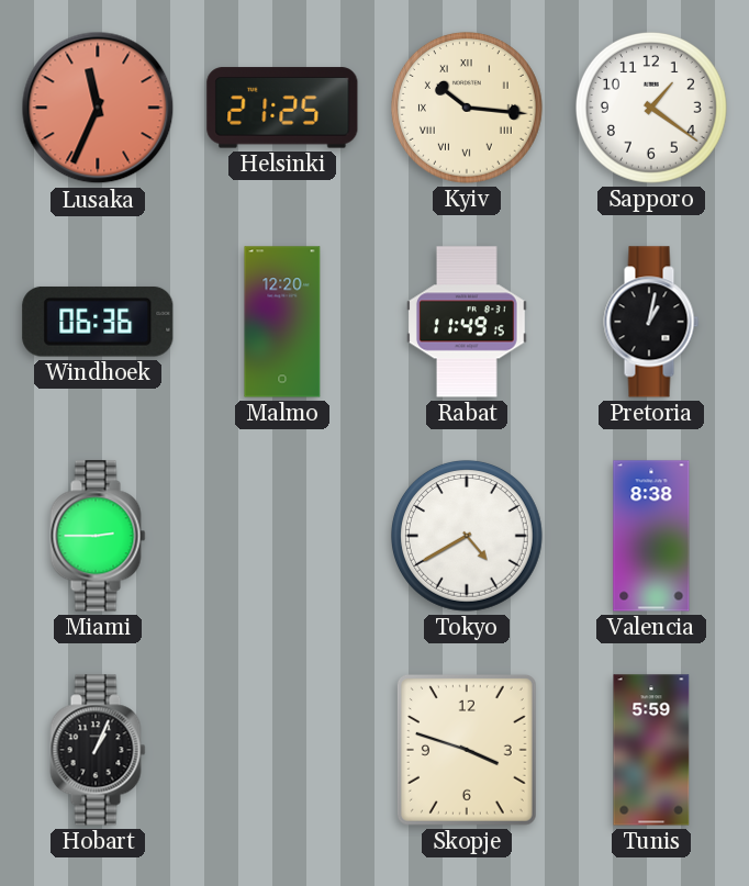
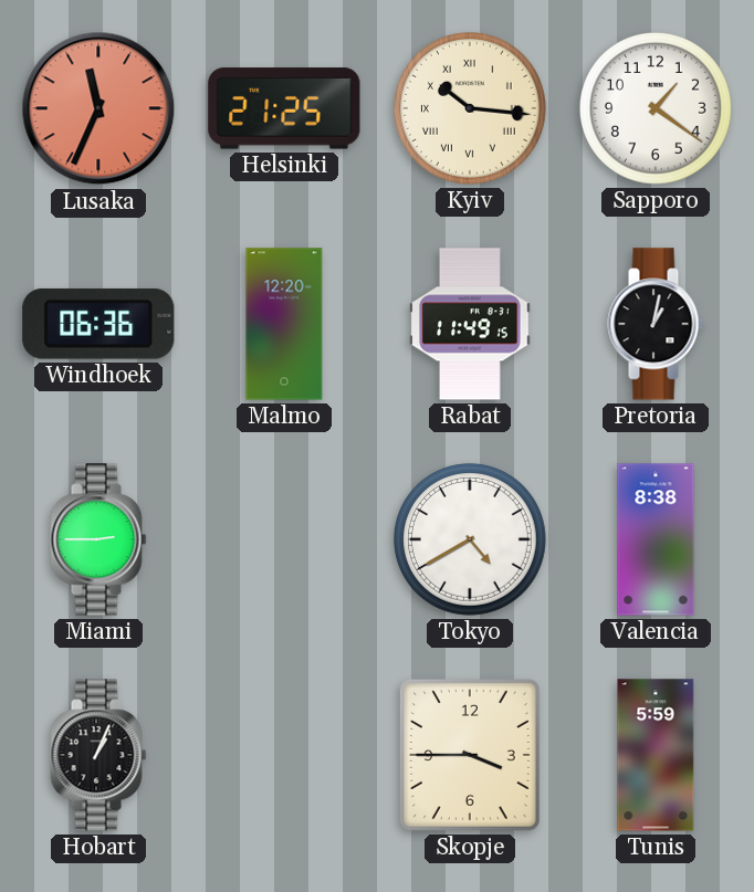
Skopje: 3:48 -> 3:45
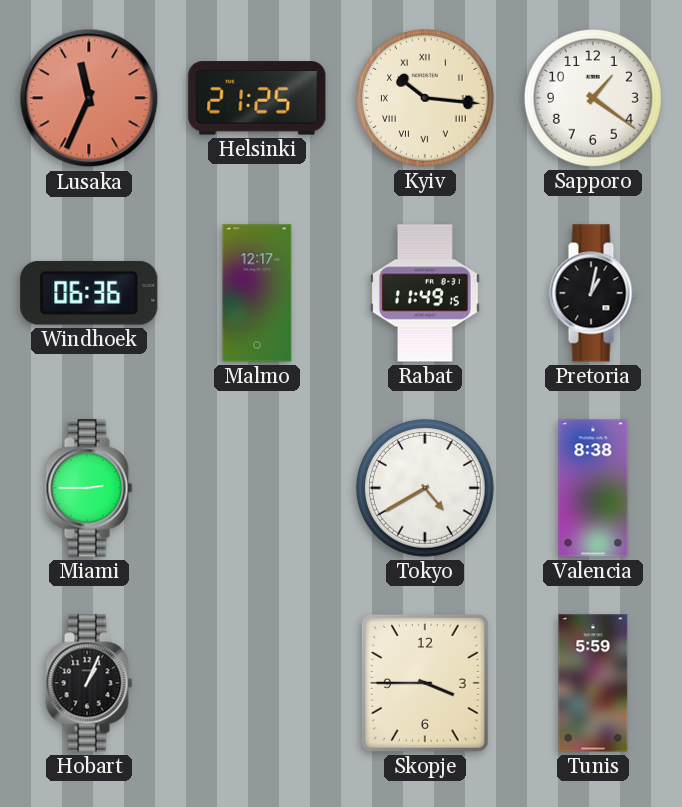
Malmo: 12:20 -> 12:17
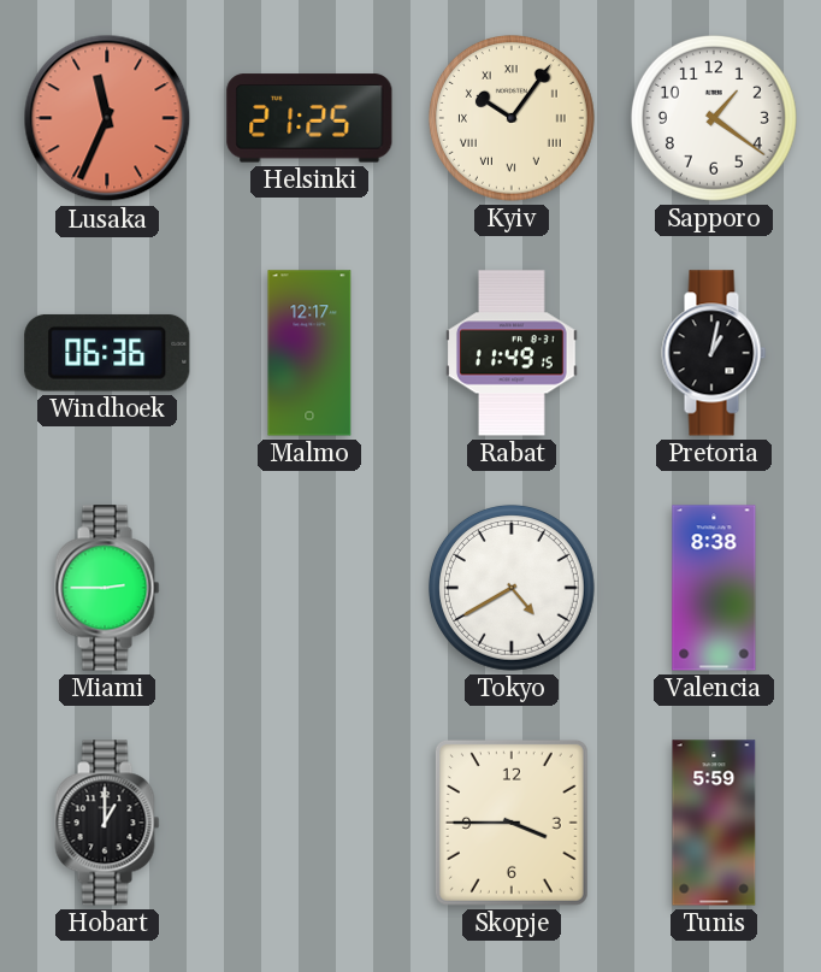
Kyiv: 10:16 -> 10:06
Hobart: 1:04 -> 1:00
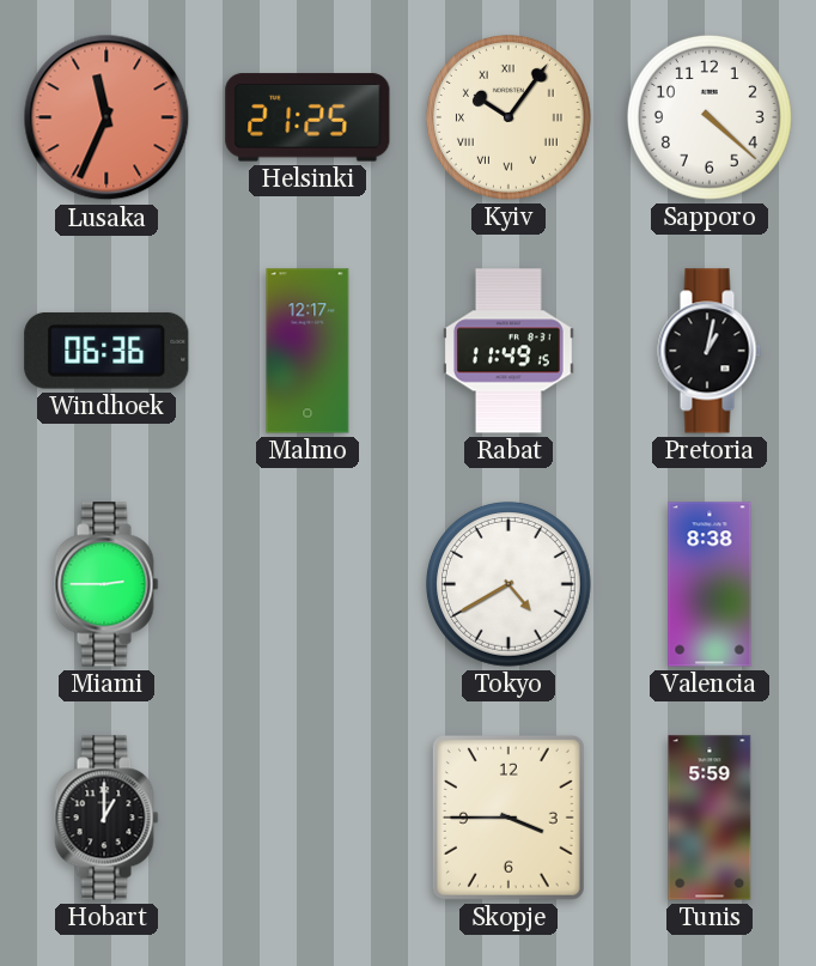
Sapporo: 1:21 -> 4:22
